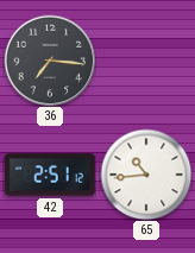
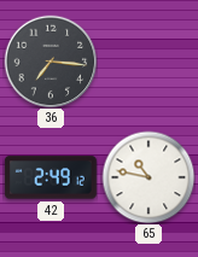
42: 2:51 -> 2:49
65: 10:44 -> 10:47
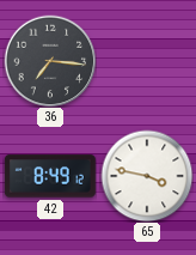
42: 2:49 -> 8:49
65: 10:47 -> 3:47
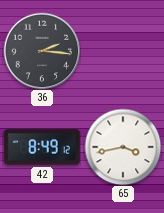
36: 7:16 -> 2:16
65: 3:47 -> 3:43
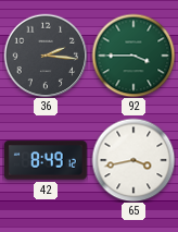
92: none -> 3:45
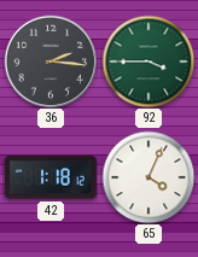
42: 8:49 -> 1:18
65: 3:43 -> 4:04
